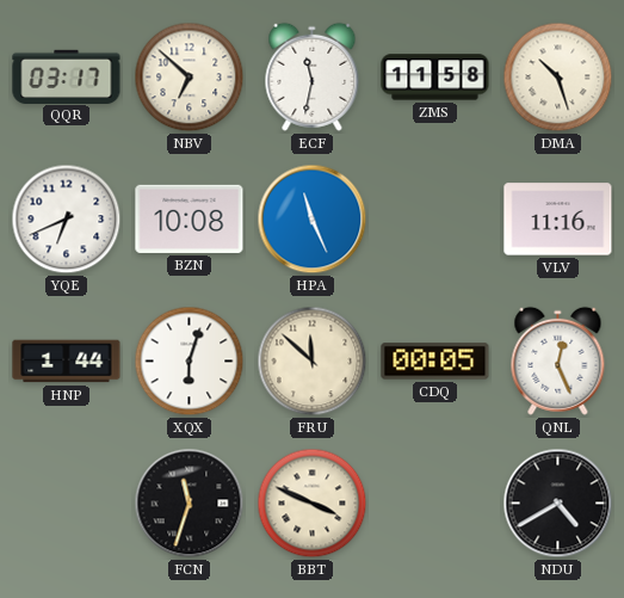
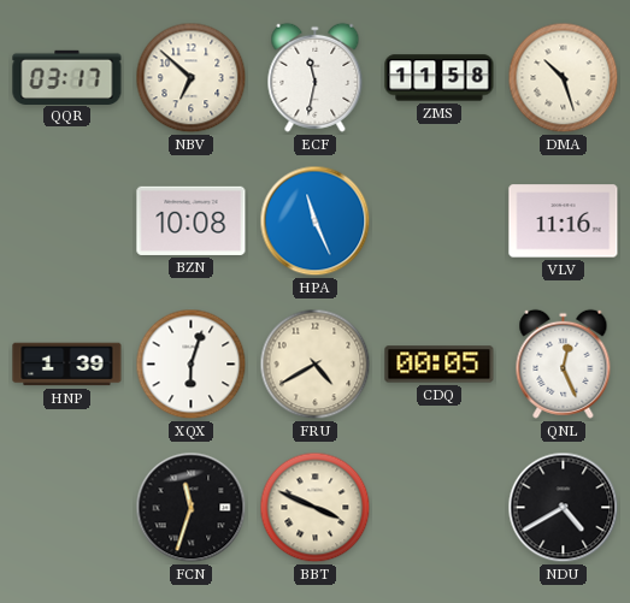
YQE: 6:41 -> none
HNP: 1:44 -> 1:39
FRU: 11:52 -> 4:40
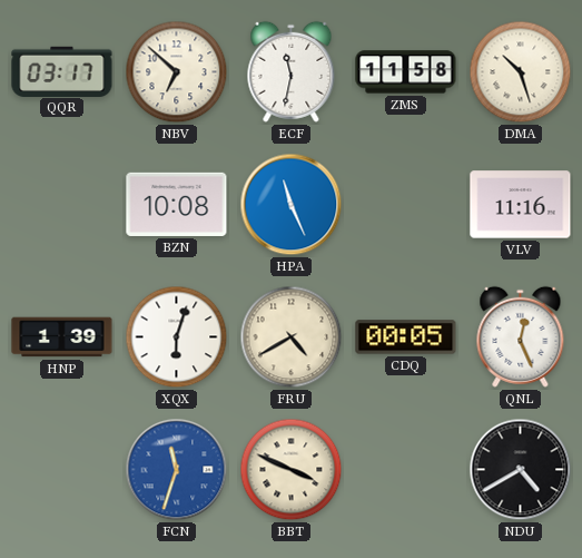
FCN dial: black -> blue
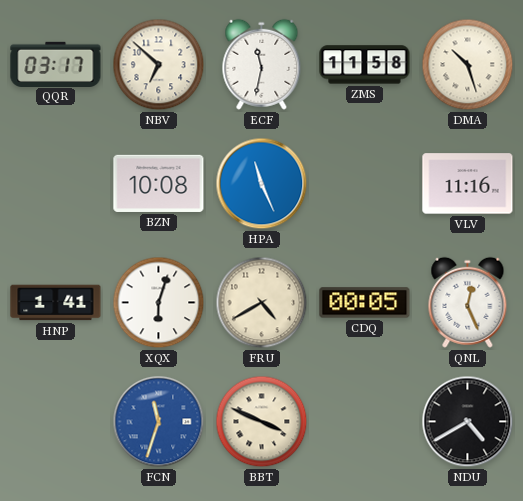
HNP: 1:39 -> 1:41
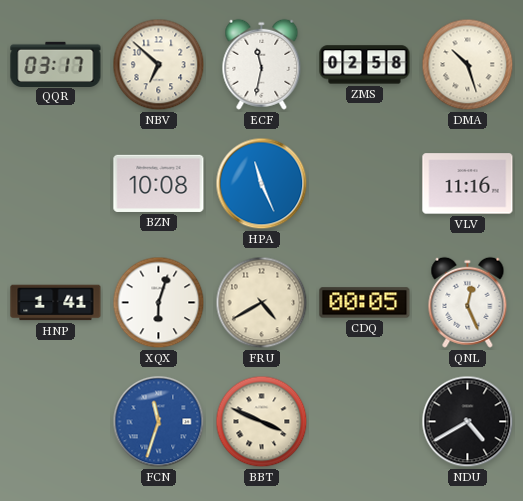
ZMS: 11:58 -> 02:58
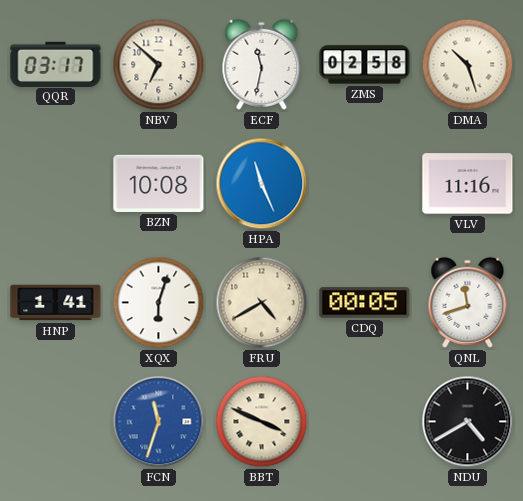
QNL: 12:26 -> 11:42
